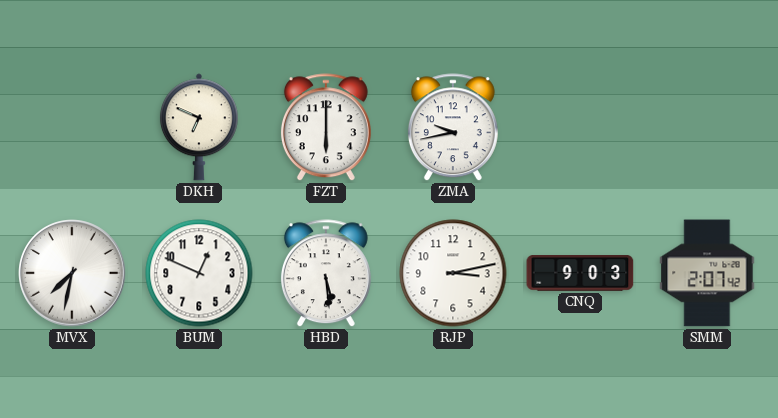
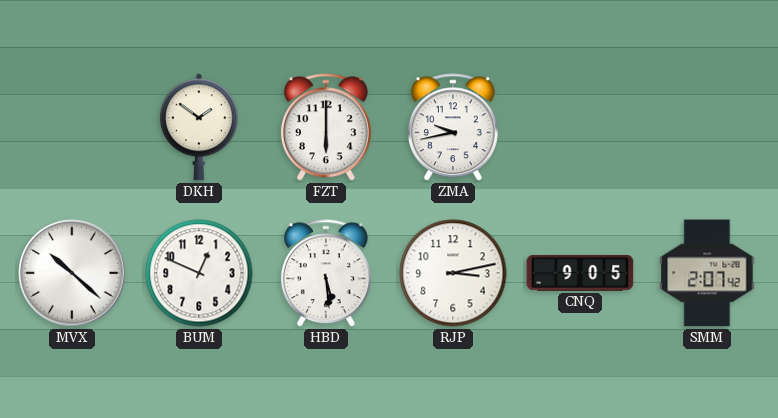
DKH: 6:49 -> 1:51
MVX: 7:32 -> 10:22
CNQ: 9:03 -> 9:05
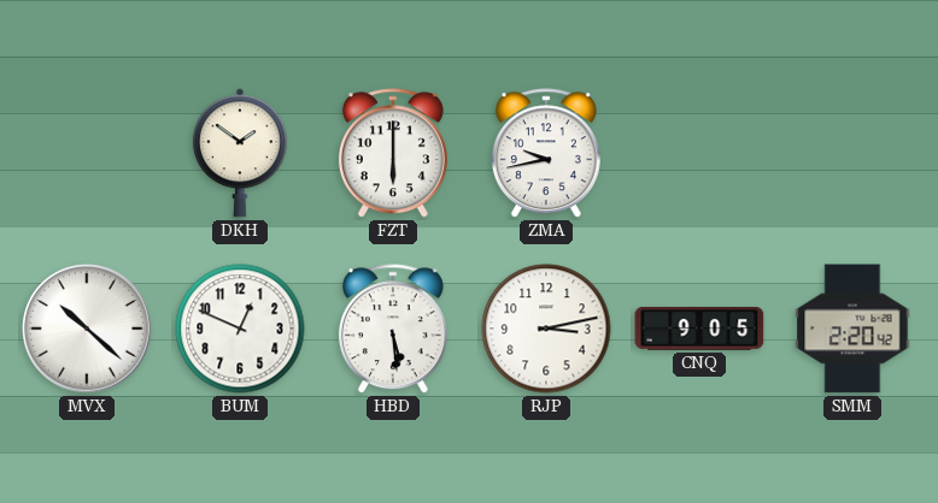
SMM: 2:07 -> 2:20
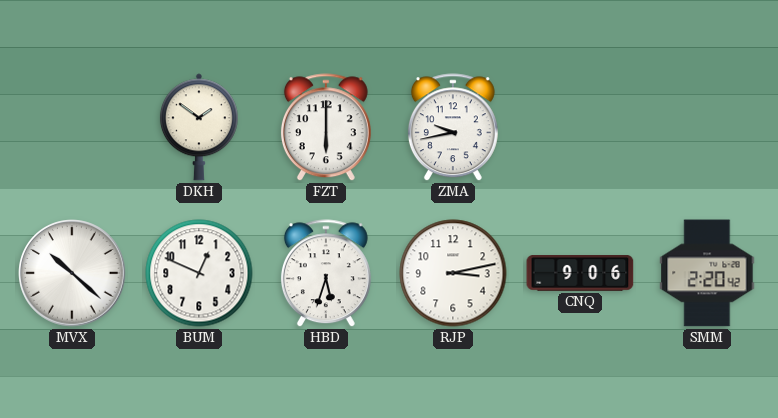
HBD: 5:29 -> 5:33
CNQ: 9:05 -> 9:06
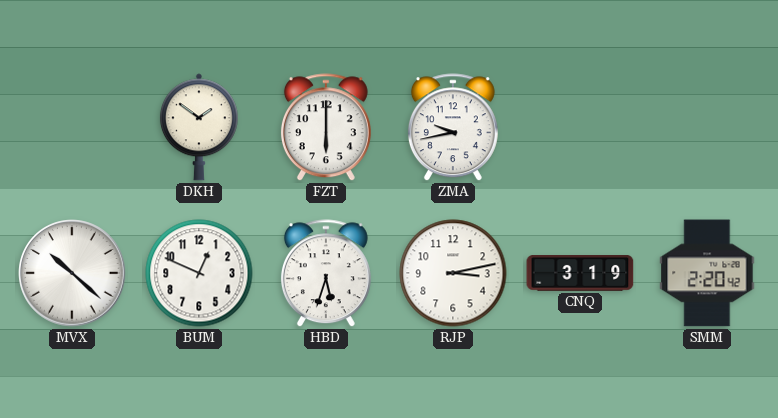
CNQ: 9:06 -> 3:19
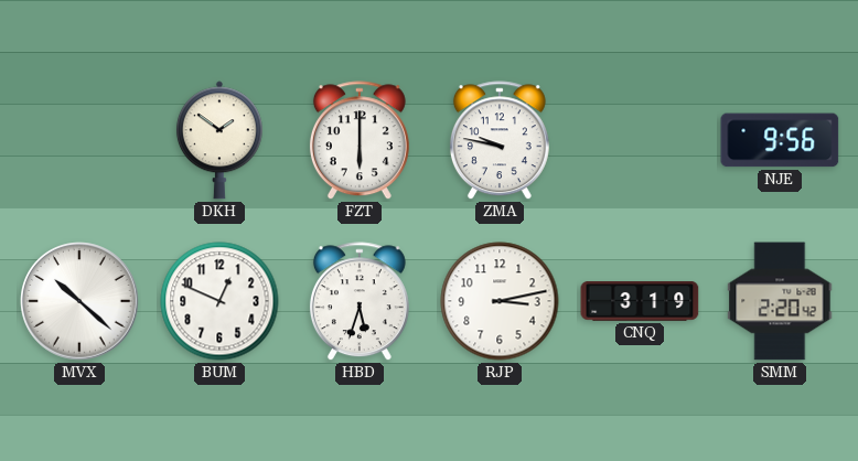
ZMA: 9:43 -> 9:47
NJE: none -> 9:56
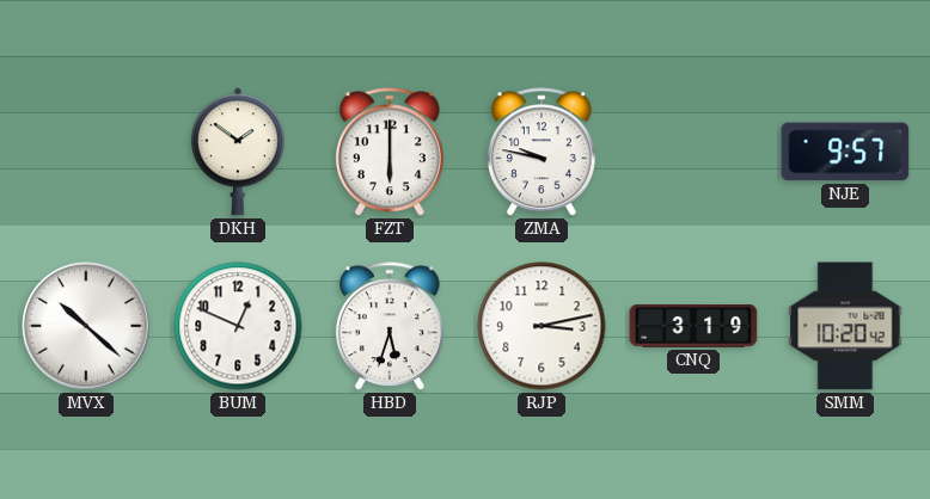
NJE: 9:56 -> 9:57
SMM: 2:20 -> 10:20
